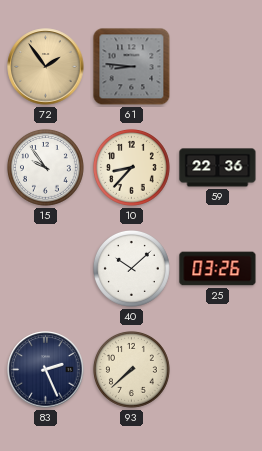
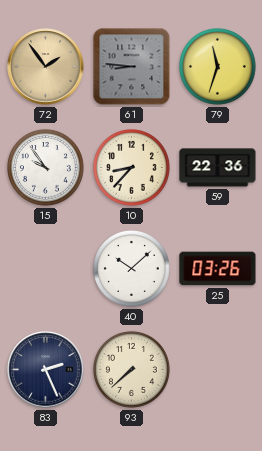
79: none -> 11:33
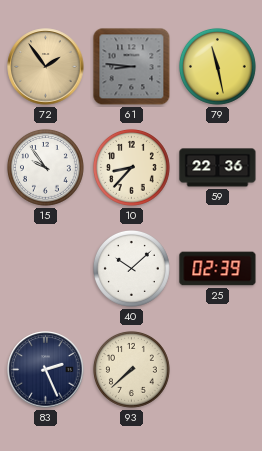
79: 11:33 -> 11:28
25: 03:26 -> 02:39
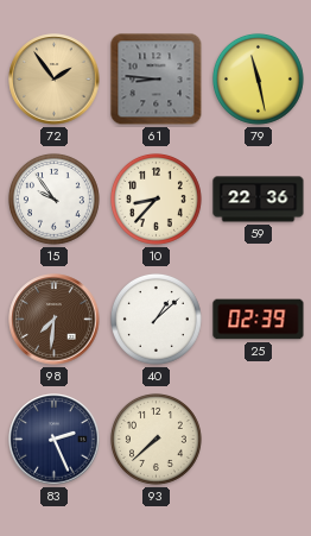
98: none -> 7:31
40: 10:08 -> 1:08
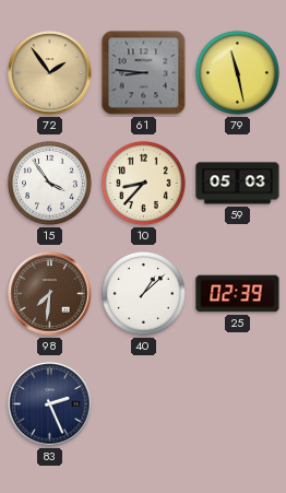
15: 9:54 -> 3:54
59: 22:36 -> 05:03
93: 7:38 -> none
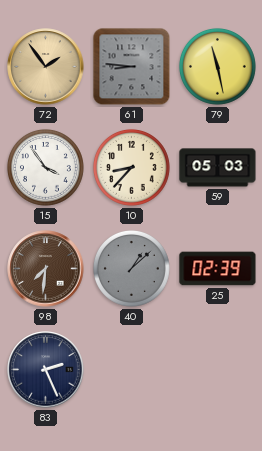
40 dial: white -> grey
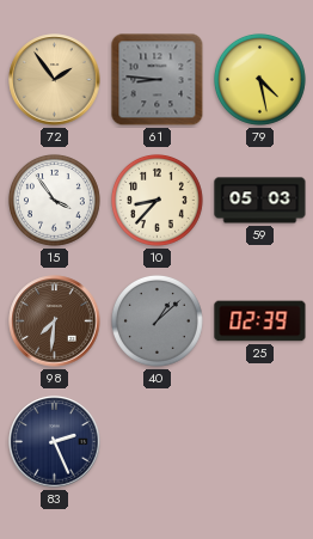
79: 11:28 -> 4:28
